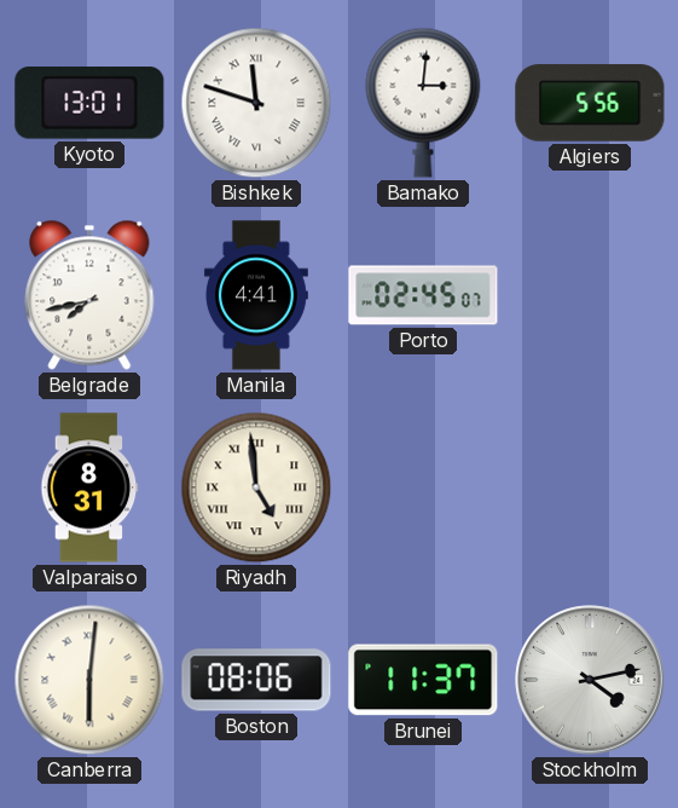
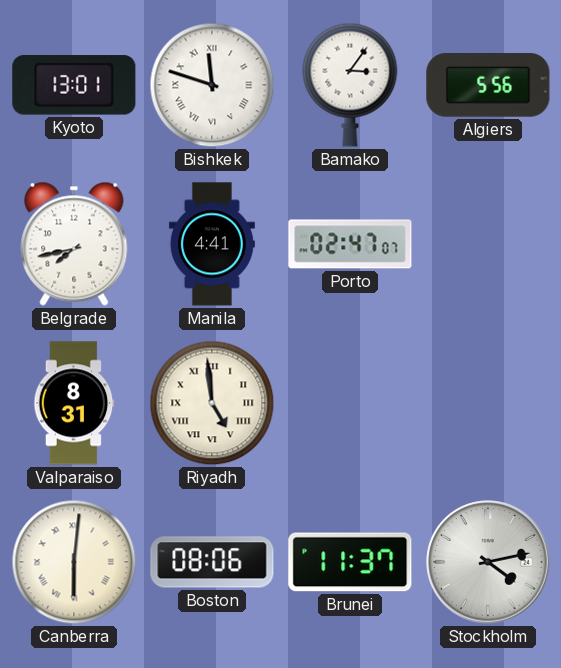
Bamako: 3:01 -> 3:06
Porto: 02:45 -> 02:47
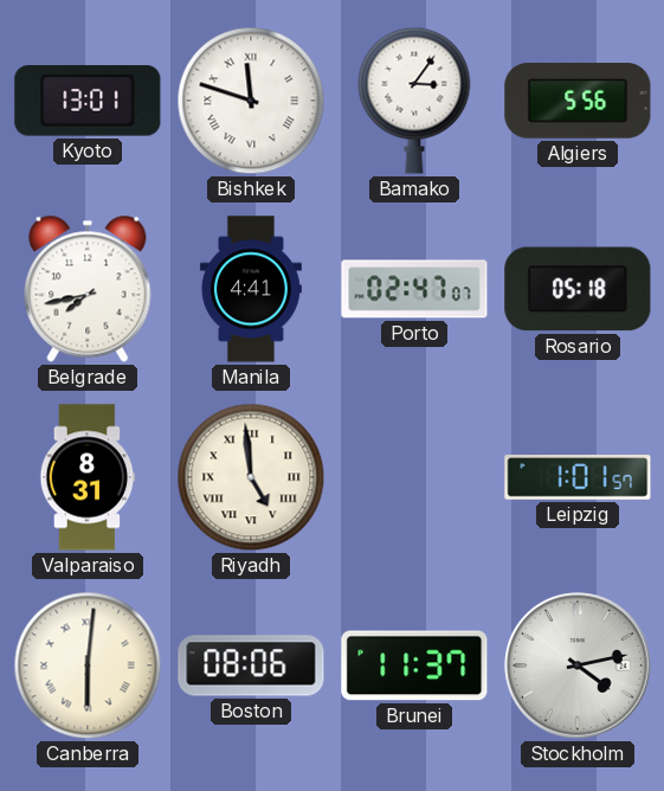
Rosario: none -> 05:18
Leipzig: none -> 1:01
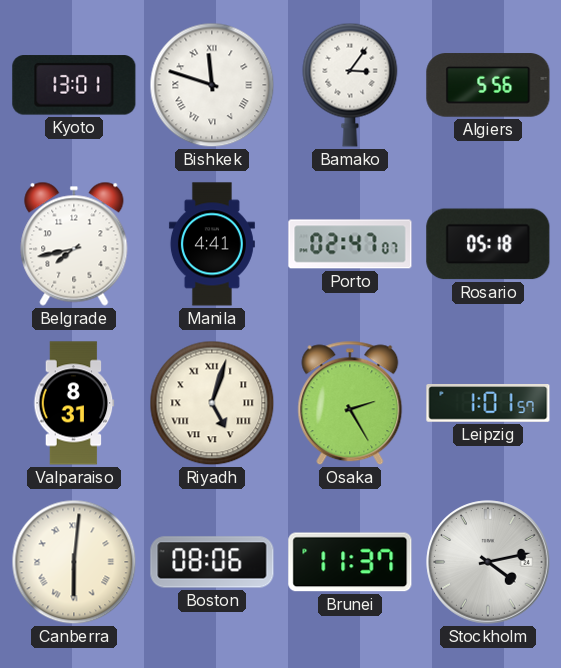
Riyadh: 4:59 -> 5:03
Osaka: none -> 2:25
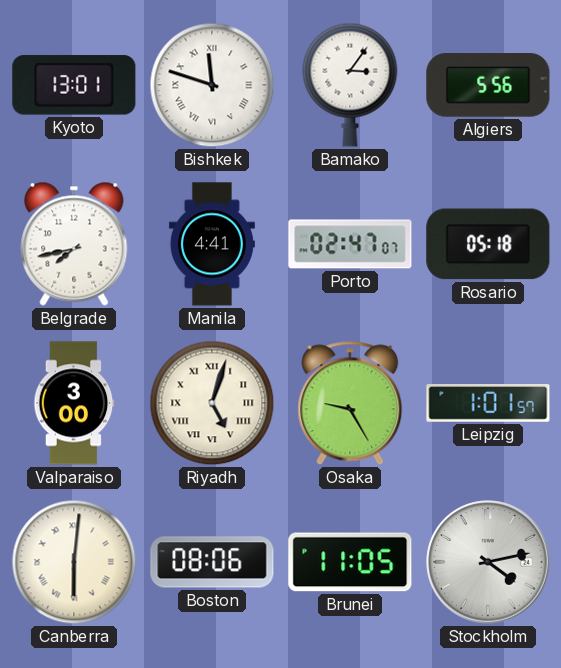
Valparaiso: 8:31 -> 3:00
Osaka: 2:25 -> 9:25
Brunei: 11:37 -> 11:05
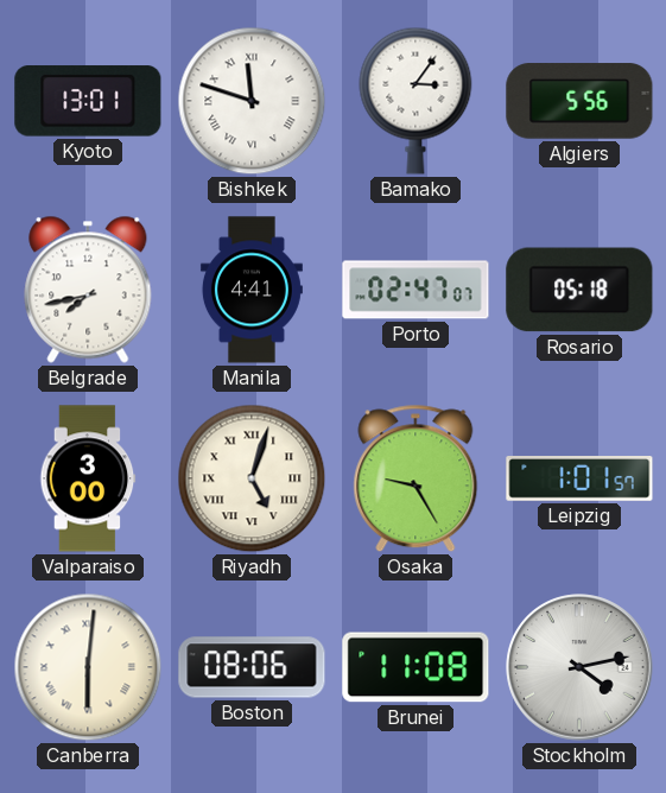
Brunei: 11:05 -> 11:08
